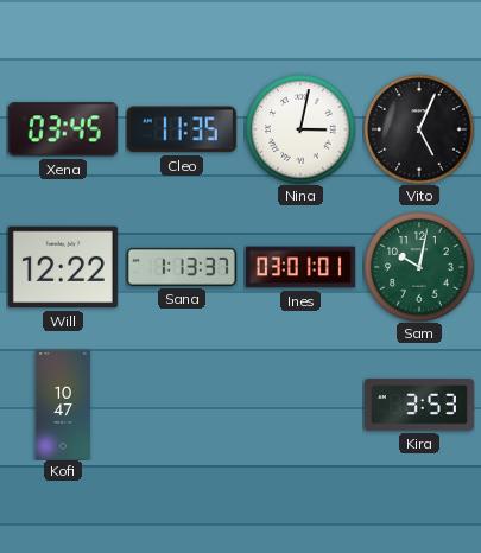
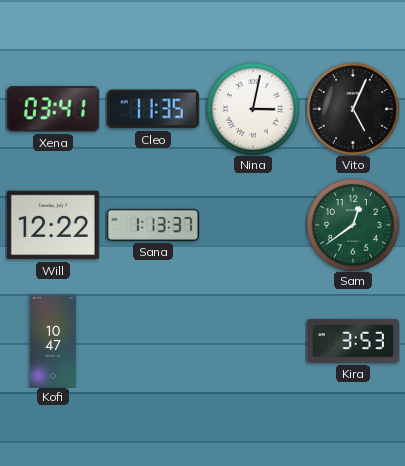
Xena: 03:45 -> 03:41
Ines: 03:01 -> none
Sam: 10:02 -> 12:39
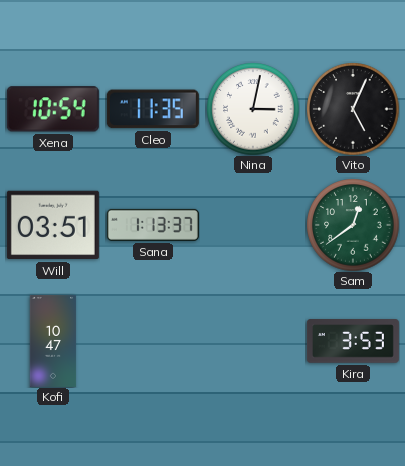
Xena: 03:41 -> 10:54
Will: 12:22 -> 03:51
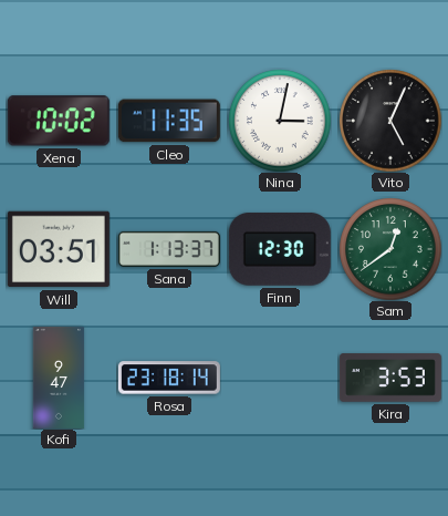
Xena: 10:54 -> 10:02
Finn: none -> 12:30
Kofi: 10:47 -> 9:47
Rosa: none -> 23:18
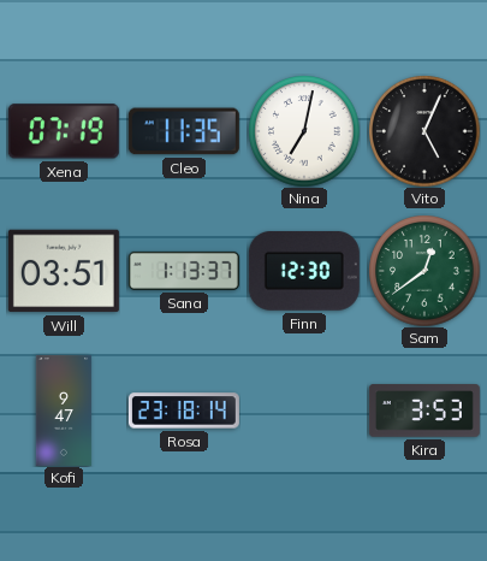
Xena: 10:02 -> 07:19
Nina: 3:02 -> 7:02
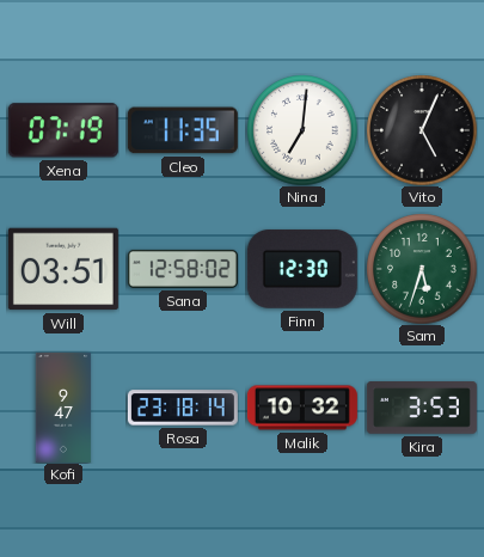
Nina: 7:02 -> 7:01
Sana: 1:13 -> 12:58
Sam: 12:39 -> 5:33
Malik: none -> 10:32
